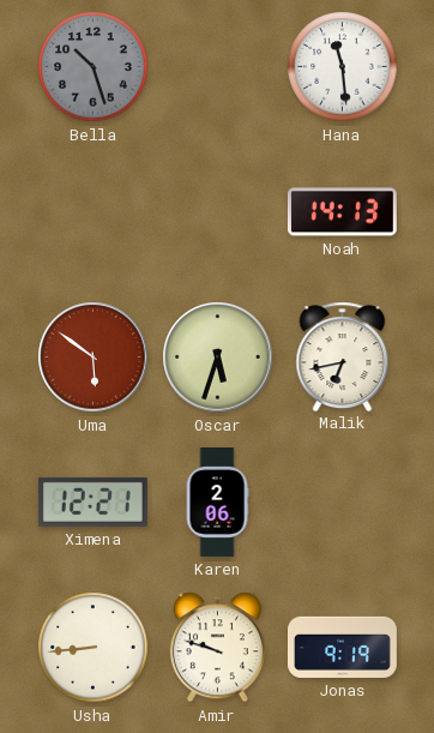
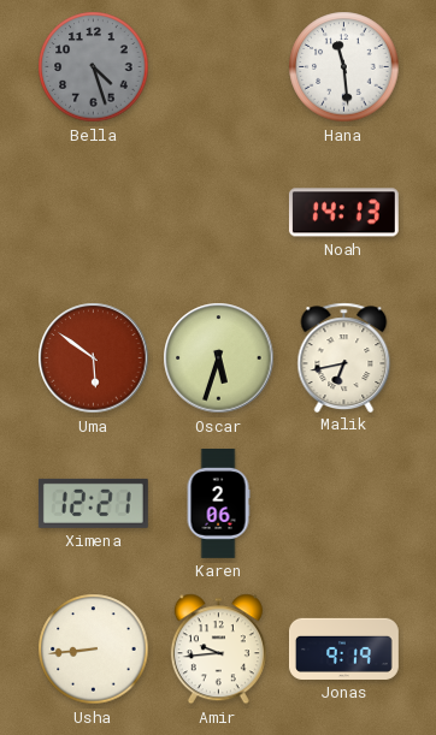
Bella: 10:27 -> 4:27
Amir: 9:48 -> 9:44
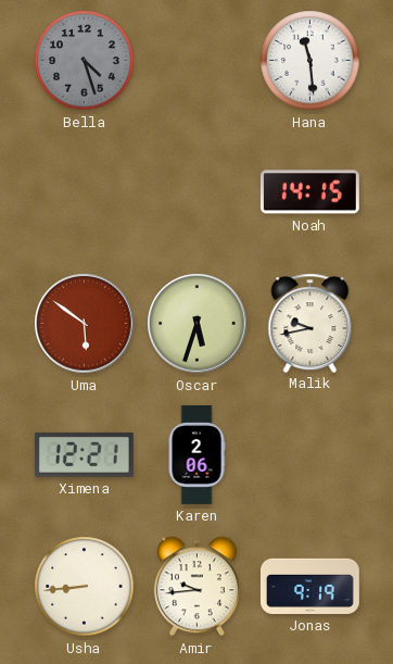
Noah: 14:13 -> 14:15
Malik: 6:43 -> 9:43
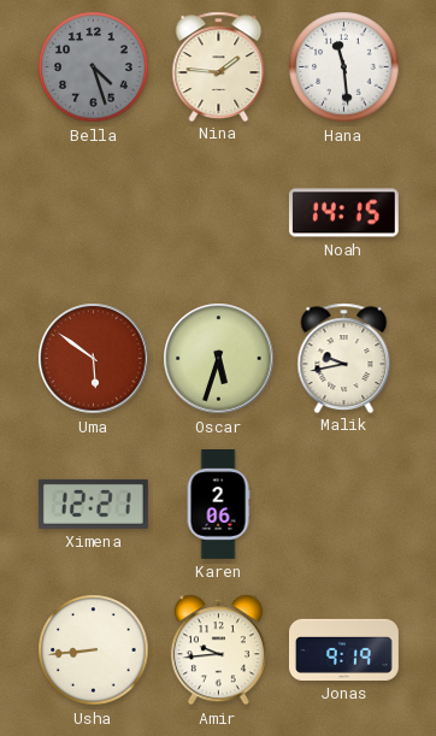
Nina: none -> 1:46
